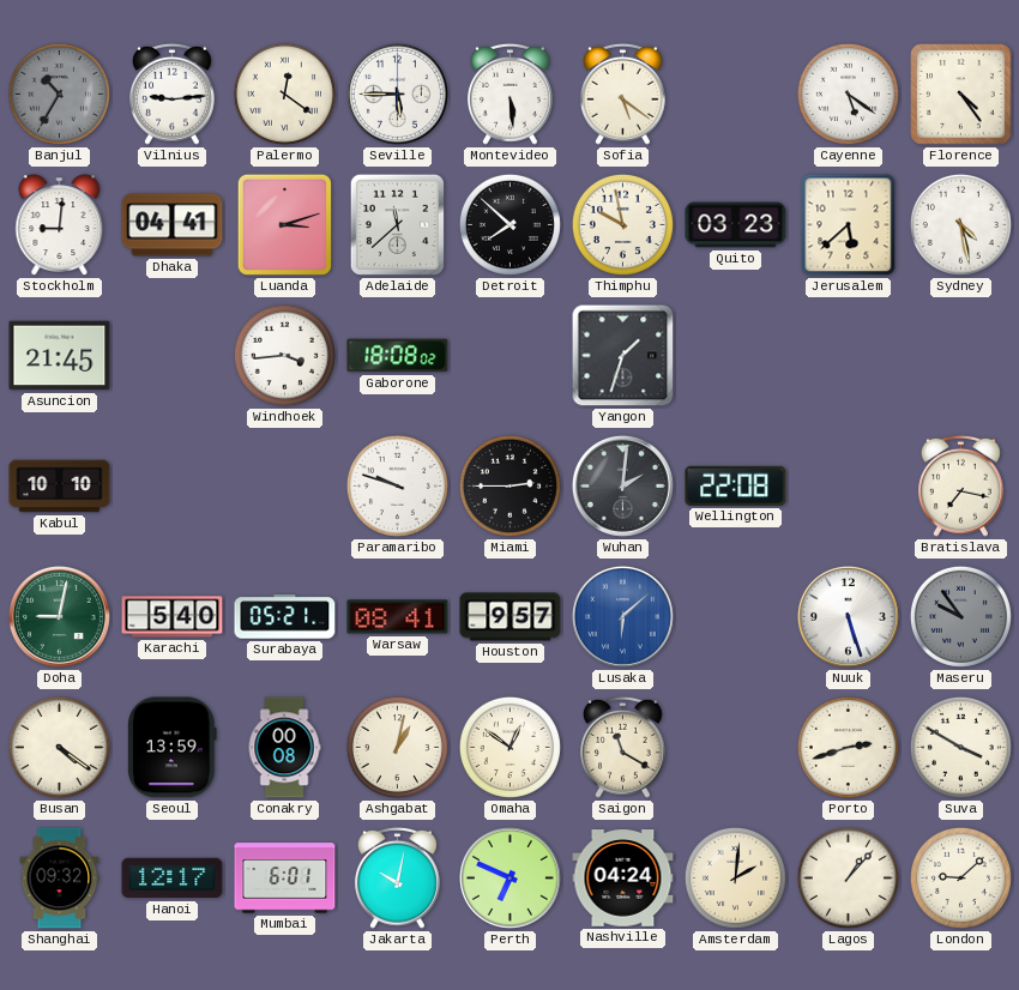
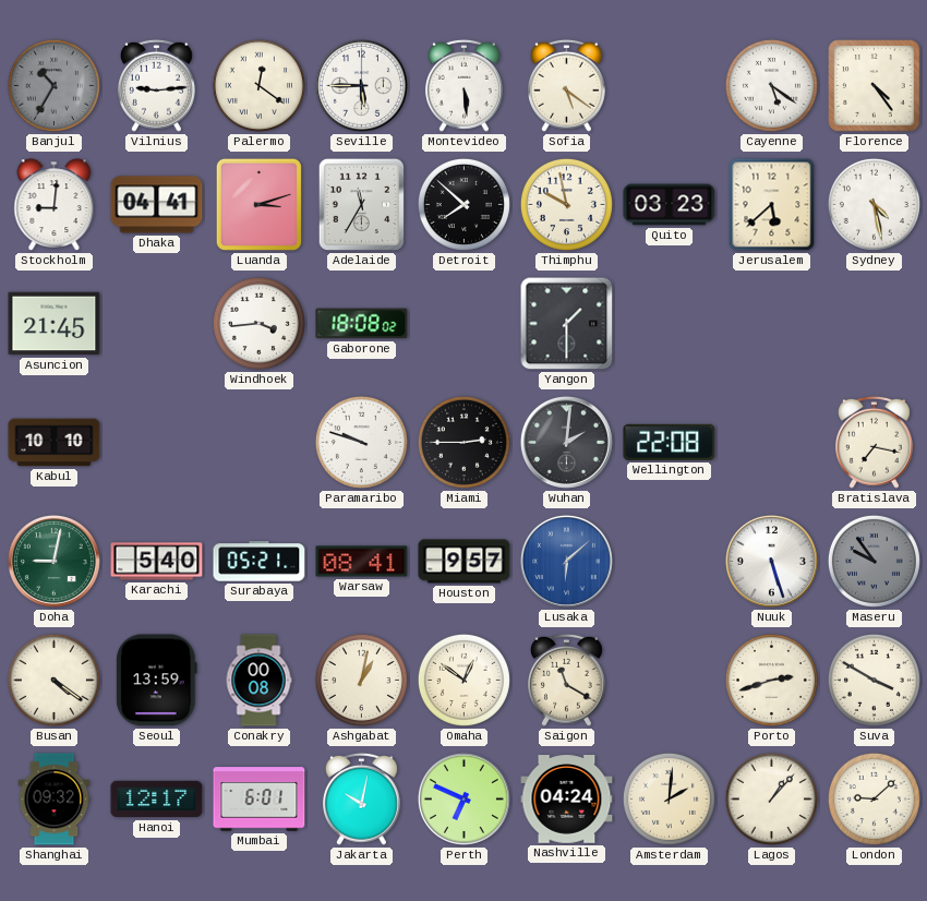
Adelaide: 11:38 -> 11:35
Yangon: 1:33 -> 1:30
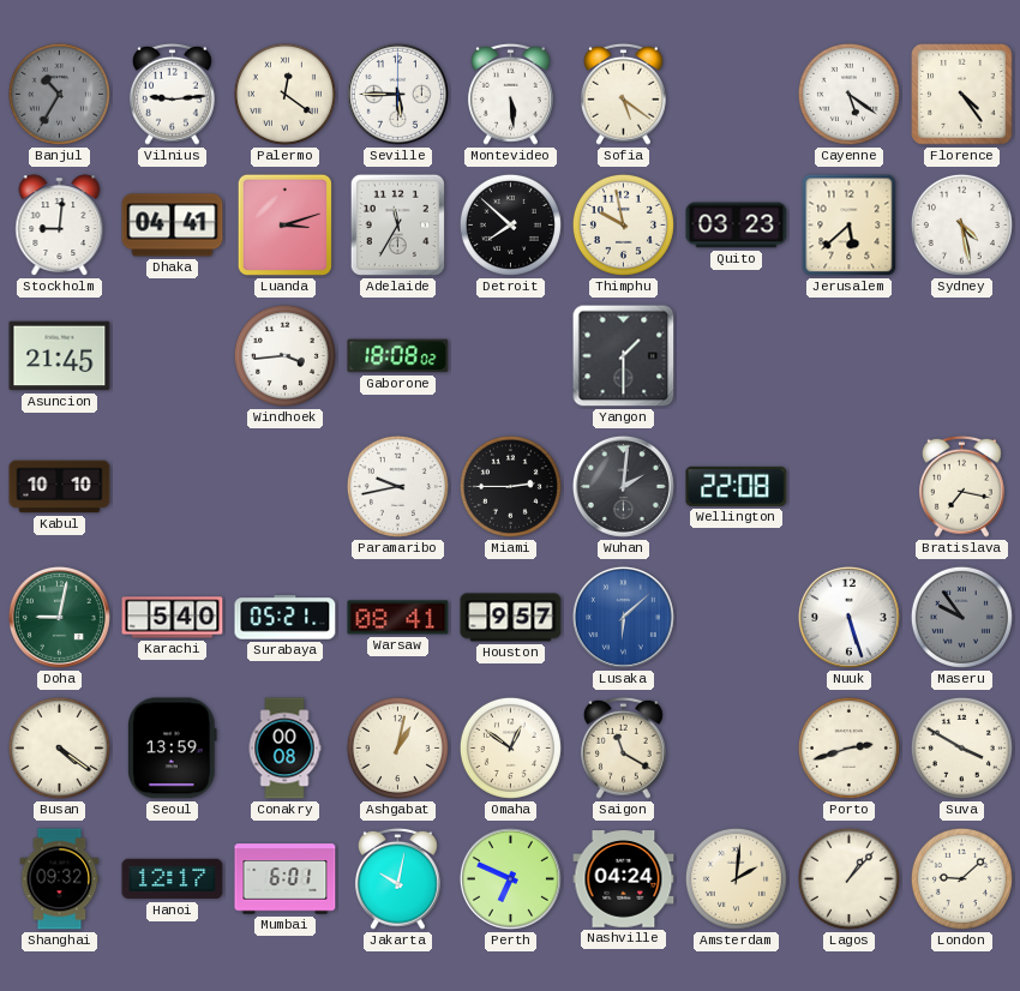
Paramaribo: 9:48 -> 9:43
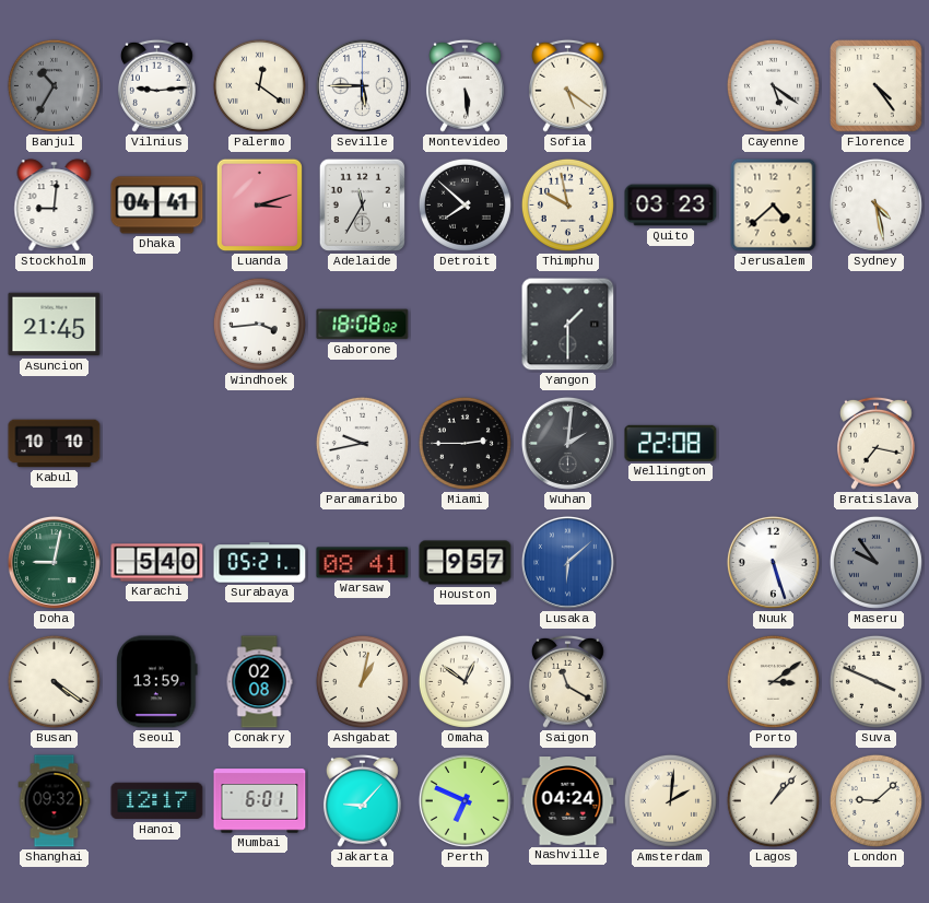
Jerusalem: 5:38 -> 4:38
Conakry: 00:08 -> 02:08
Porto: 2:42 -> 3:09
Suva: 3:50 -> 3:49
Jakarta: 10:02 -> 9:07
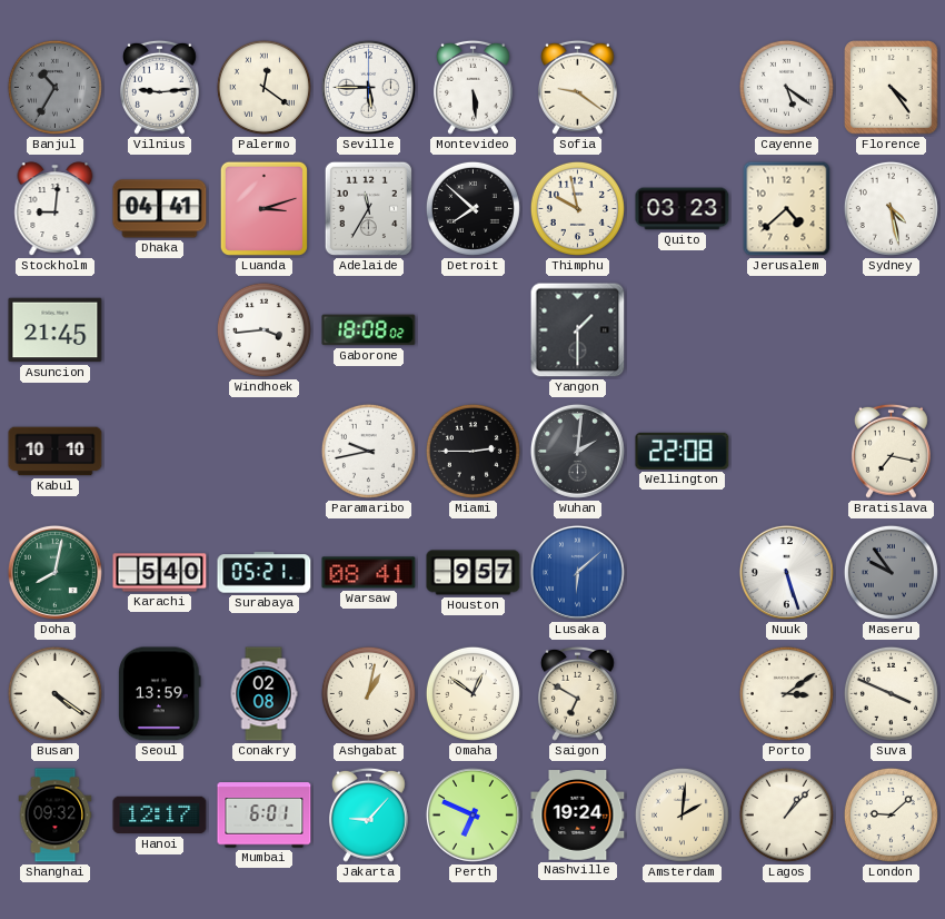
Sofia: 5:21 -> 9:21
Doha: 9:02 -> 8:02
Saigon: 11:20 -> 6:50
Nashville: 04:24 -> 19:24
